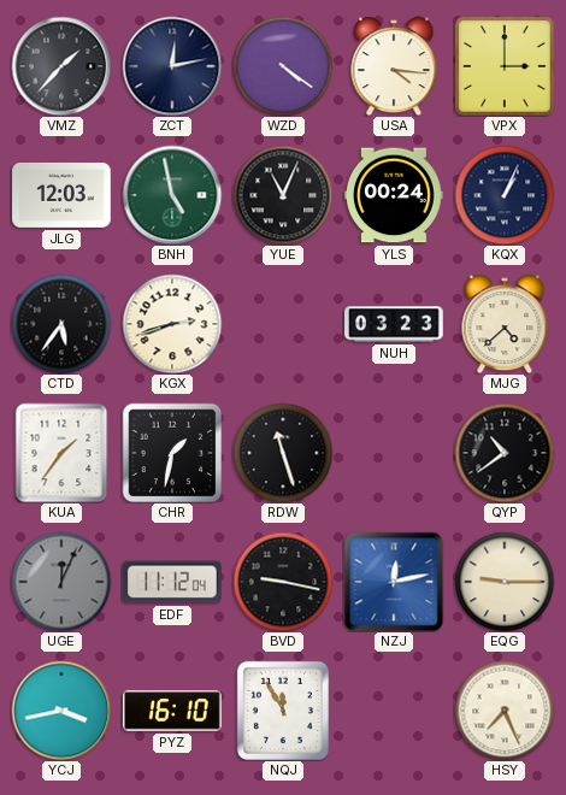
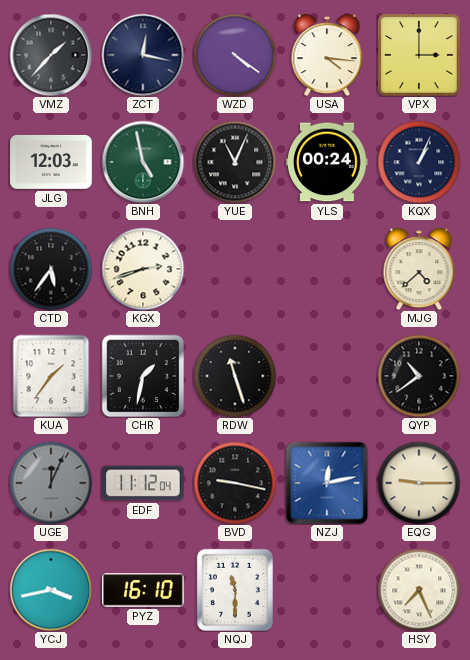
ZCT: 12:13 -> 12:17
NUH: 03:23 -> none
NQJ: 11:55 -> 11:30
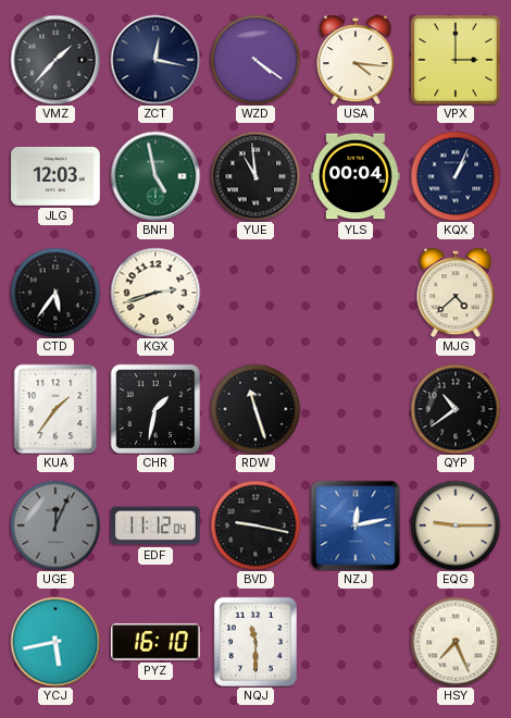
YUE: 11:04 -> 10:59
YLS: 00:24 -> 00:04
YCJ: 3:43 -> 5:43
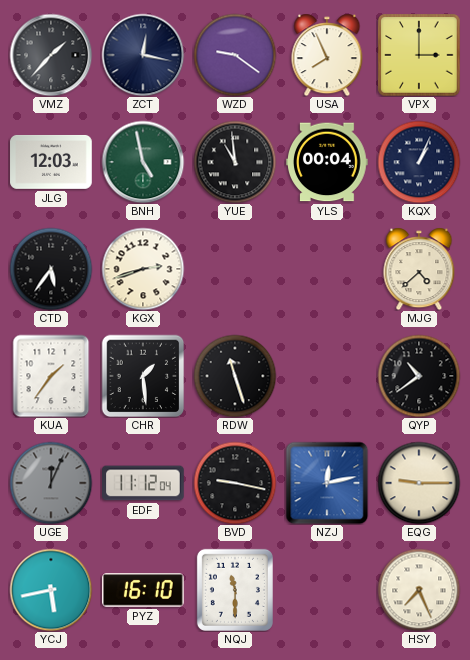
WZD: 4:21 -> 9:21
USA: 4:16 -> 7:56
CHR: 1:32 -> 1:29
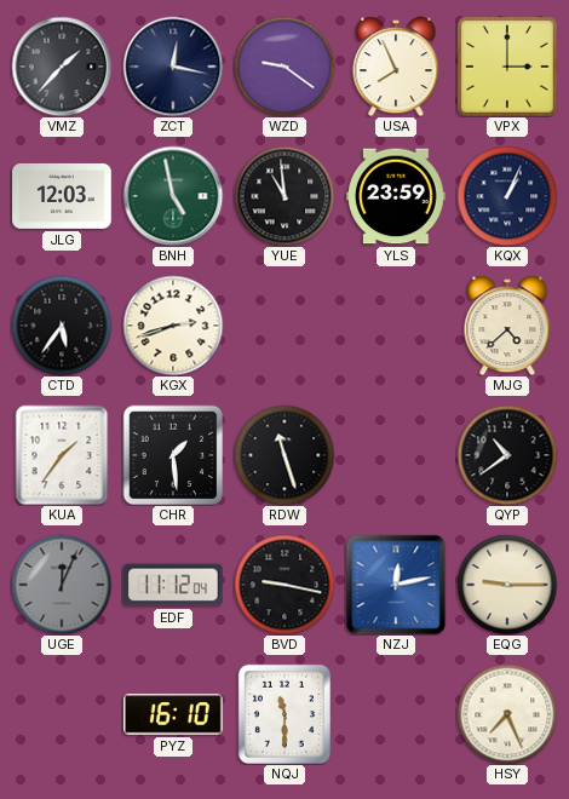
YLS: 00:04 -> 23:59
YCJ: 5:43 -> none
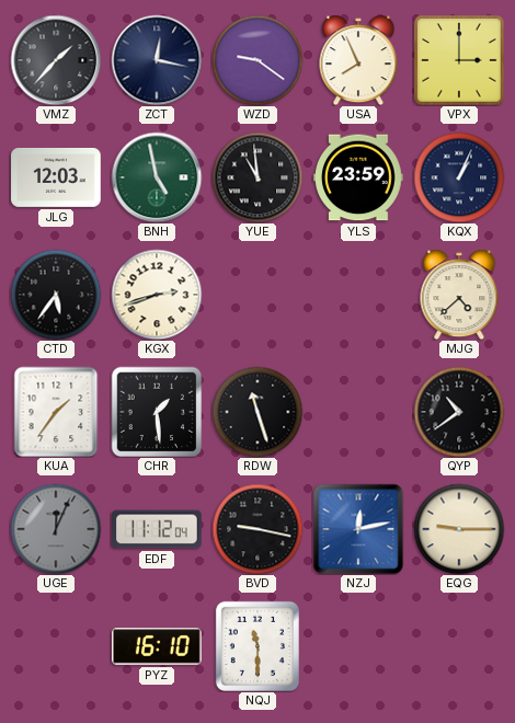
HSY: 7:26 -> none
